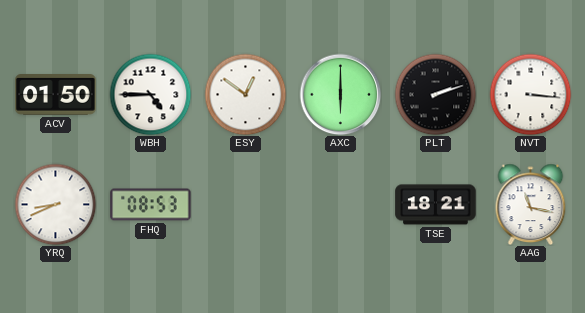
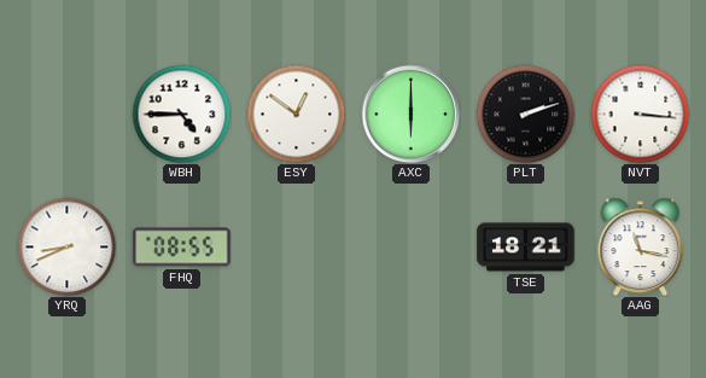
ACV: 01:50 -> none
FHQ: 08:53 -> 08:55
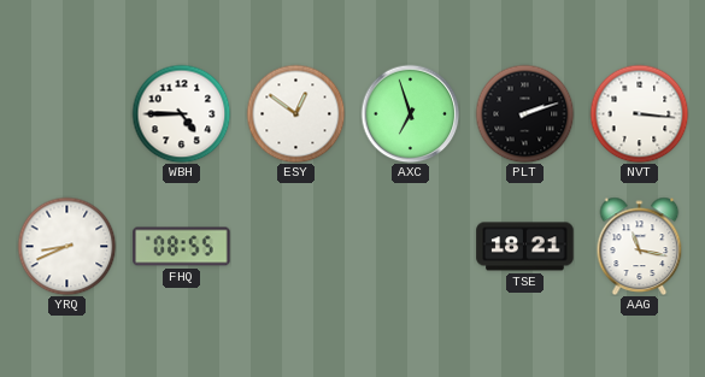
AXC: 6:00 -> 6:57
